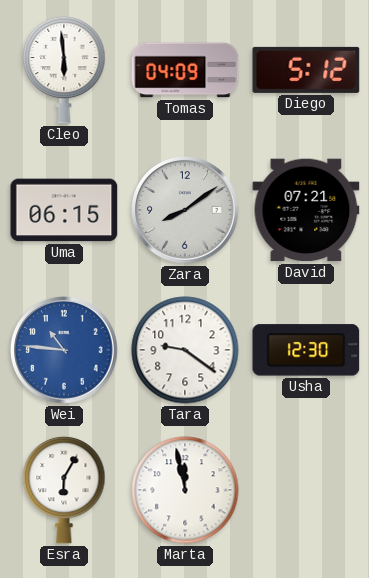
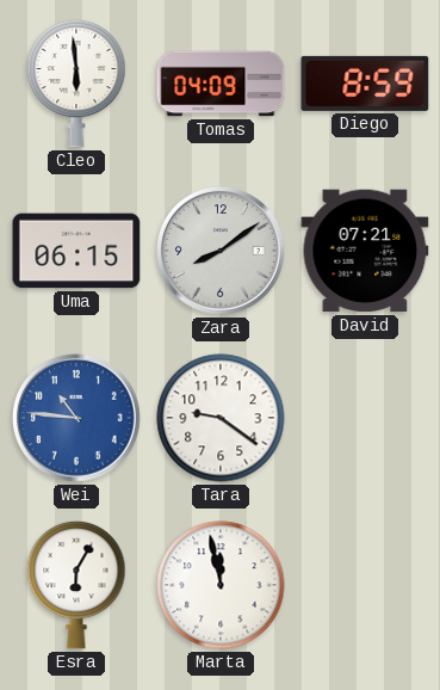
Diego: 5:12 -> 8:59
Usha: 12:30 -> none
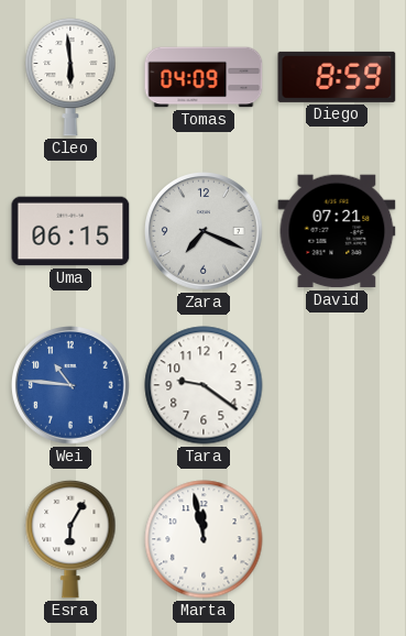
Zara: 8:09 -> 7:19
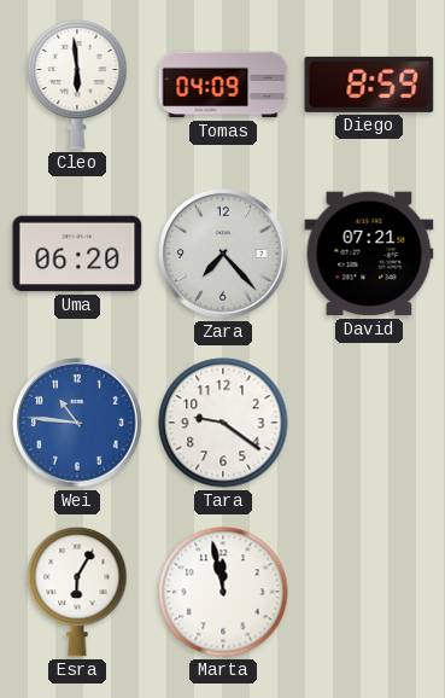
Uma: 06:15 -> 06:20
Zara: 7:19 -> 7:23
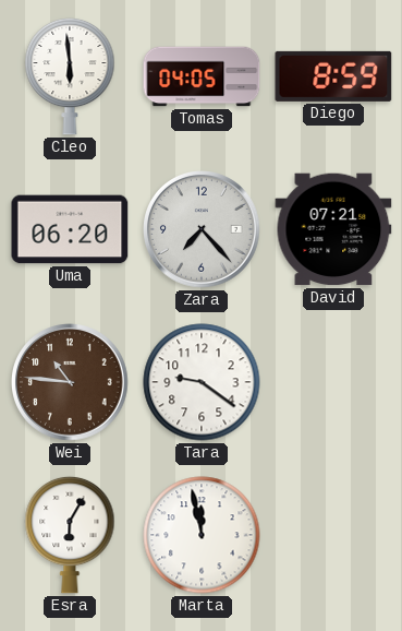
Tomas: 04:09 -> 04:05
Wei dial: blue -> brown
